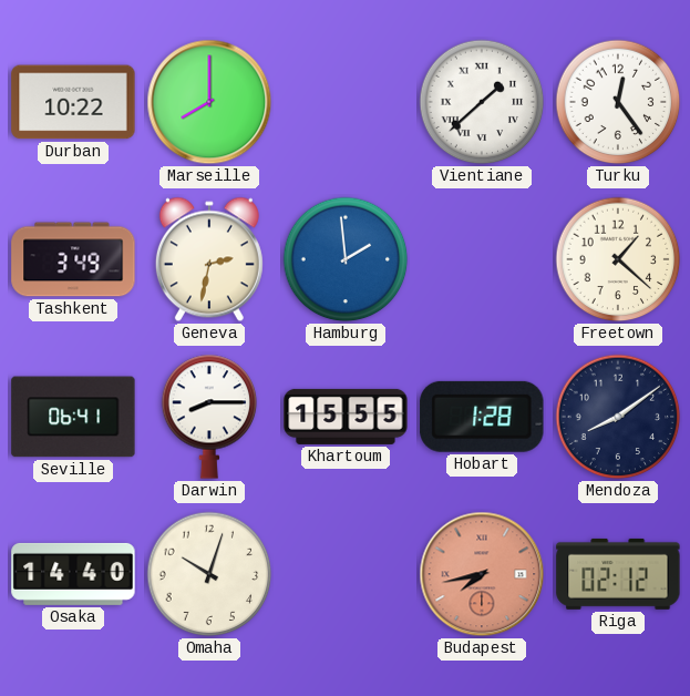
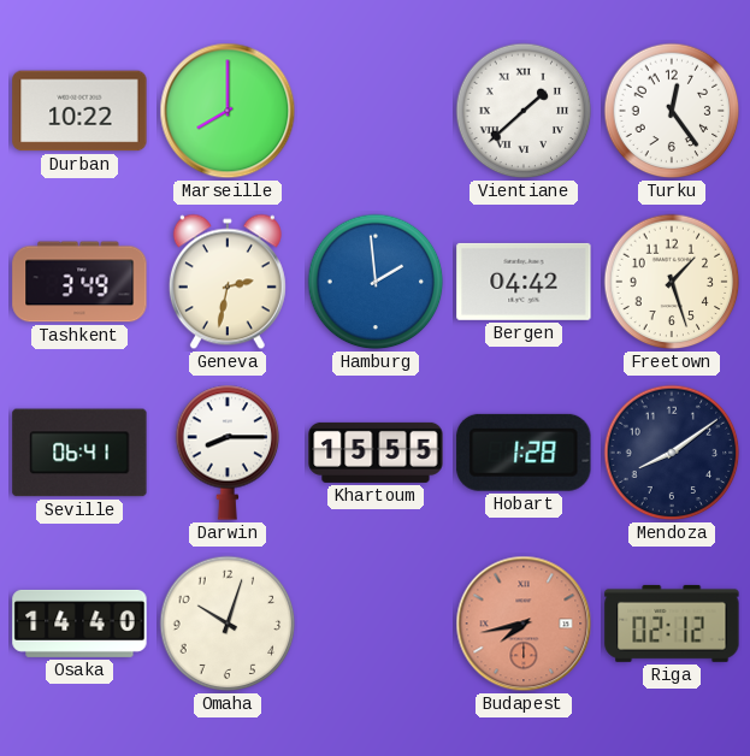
Bergen: none -> 04:42
Freetown: 1:22 -> 1:27
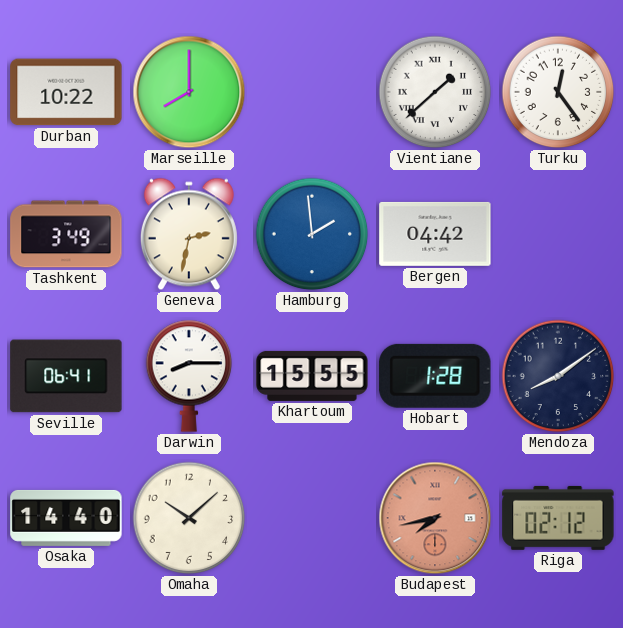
Freetown: 1:27 -> none
Omaha: 10:03 -> 10:08
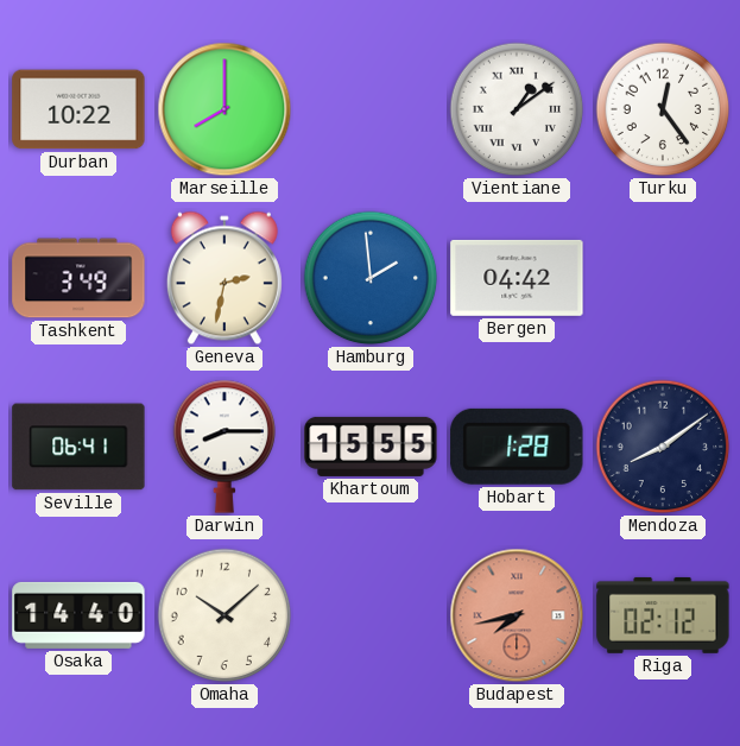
Vientiane: 1:38 -> 1:09
